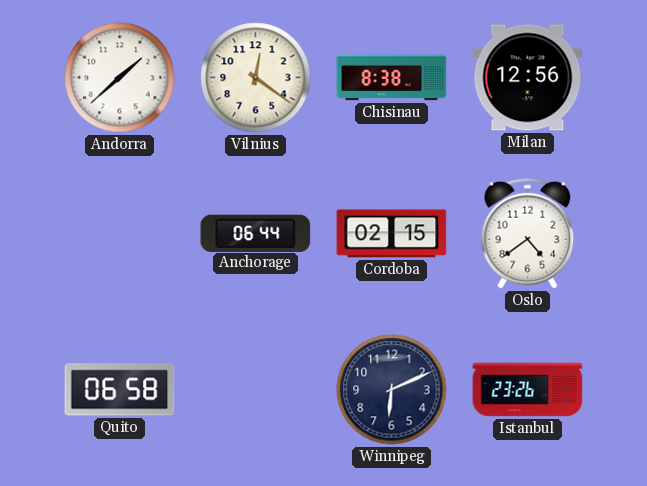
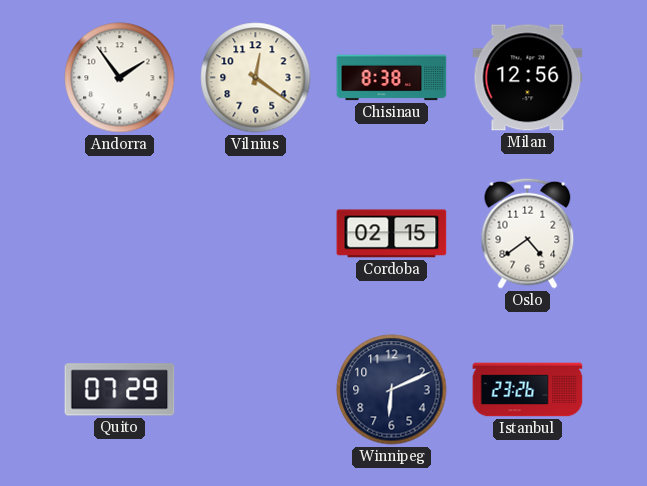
Andorra: 1:38 -> 1:54
Anchorage: 06:44 -> none
Quito: 06:58 -> 07:29
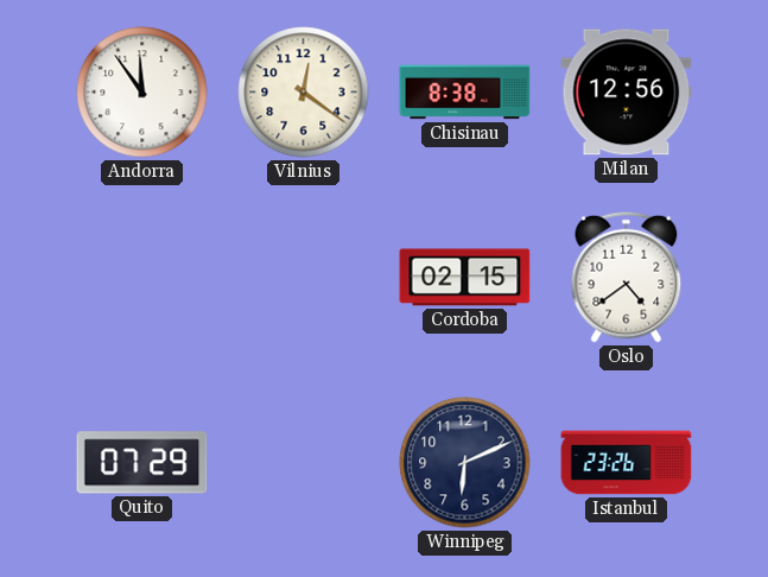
Andorra: 1:54 -> 11:54
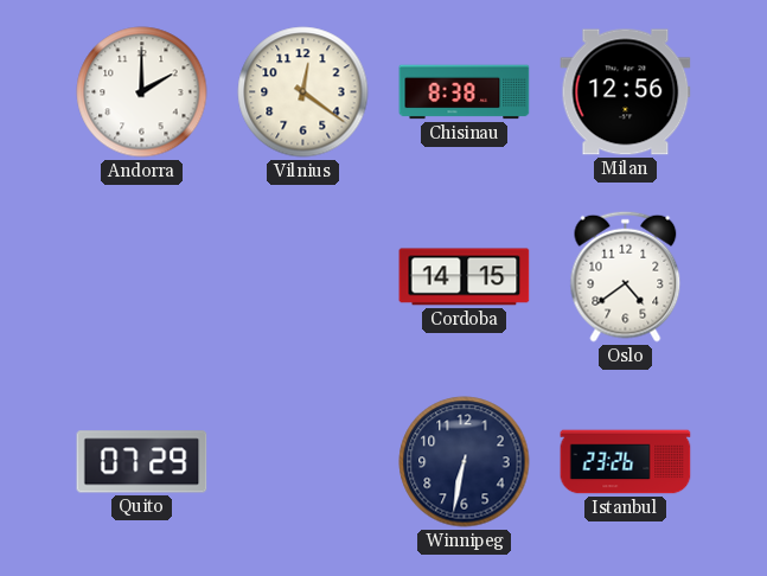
Andorra: 11:54 -> 2:00
Cordoba: 02:15 -> 14:15
Winnipeg: 6:11 -> 6:32
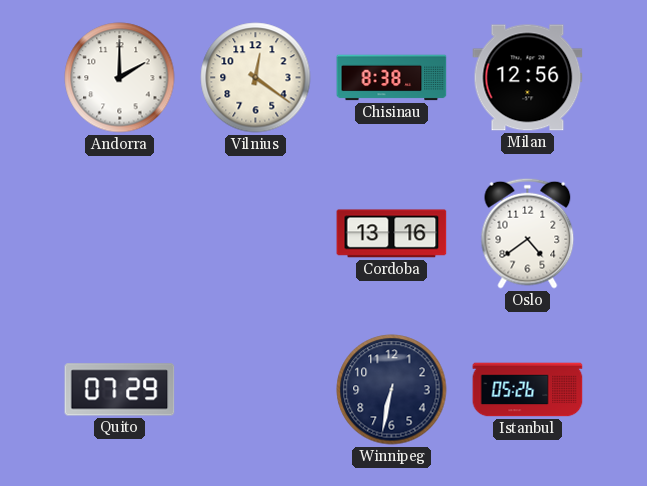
Cordoba: 14:15 -> 13:16
Istanbul: 23:26 -> 05:26
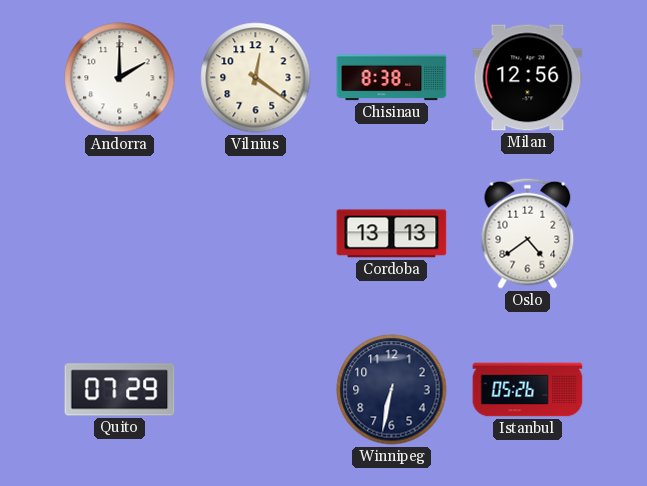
Cordoba: 13:16 -> 13:13
